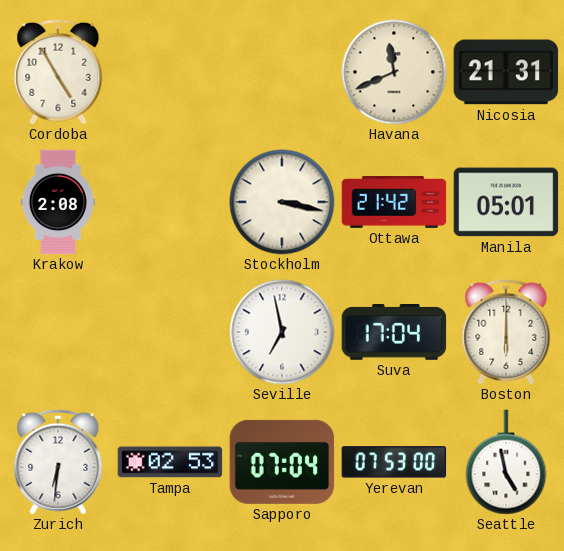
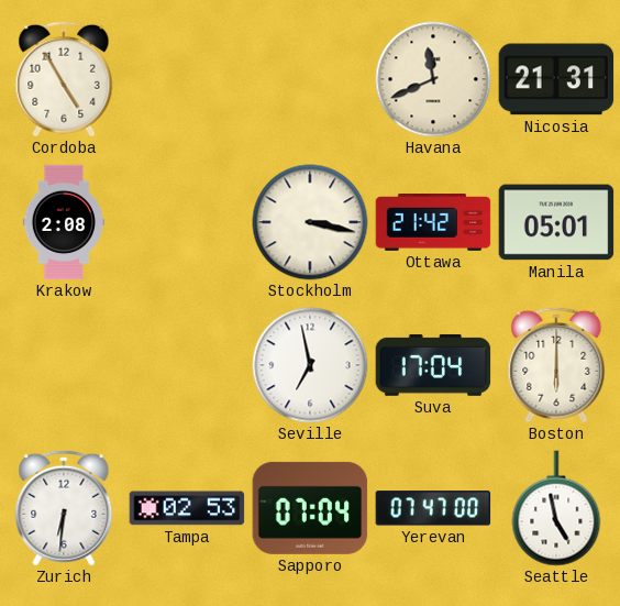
Yerevan: 07:53 -> 07:47
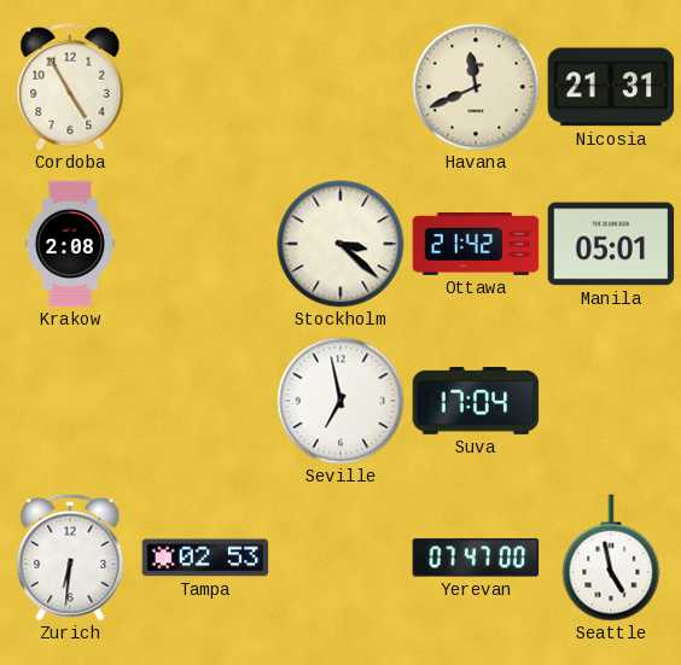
Stockholm: 3:17 -> 3:22
Boston: 6:00 -> none
Sapporo: 07:04 -> none
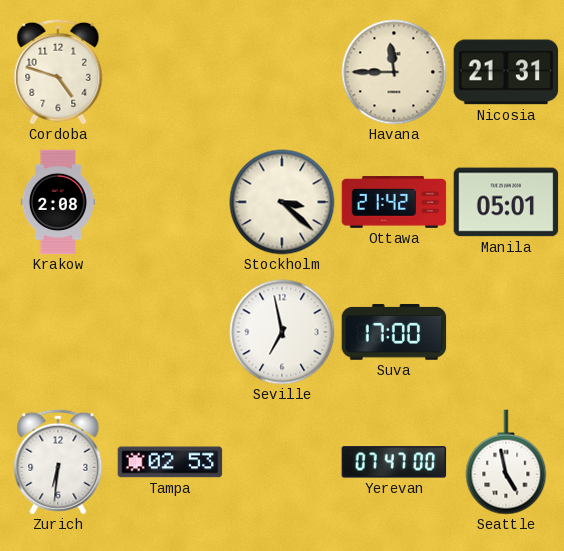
Cordoba: 4:55 -> 4:48
Havana: 11:41 -> 11:45
Suva: 17:04 -> 17:00
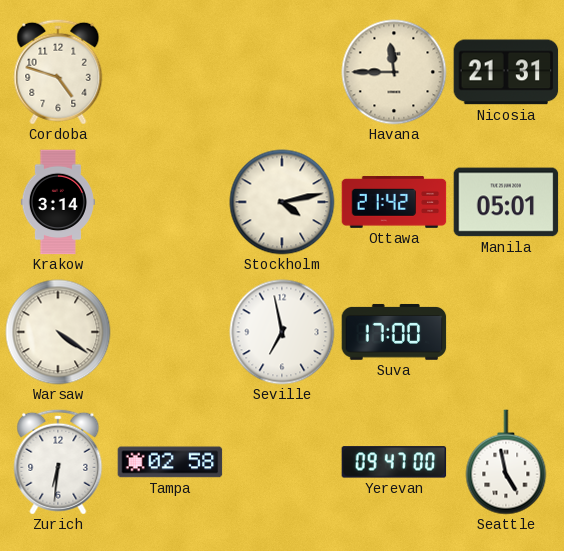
Krakow: 2:08 -> 3:14
Stockholm: 3:22 -> 4:13
Warsaw: none -> 4:21
Tampa: 02:53 -> 02:58
Yerevan: 07:47 -> 09:47
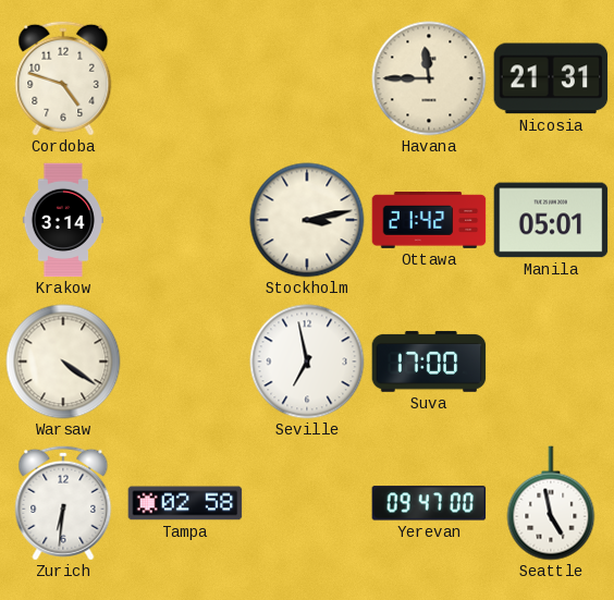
Stockholm: 4:13 -> 3:13
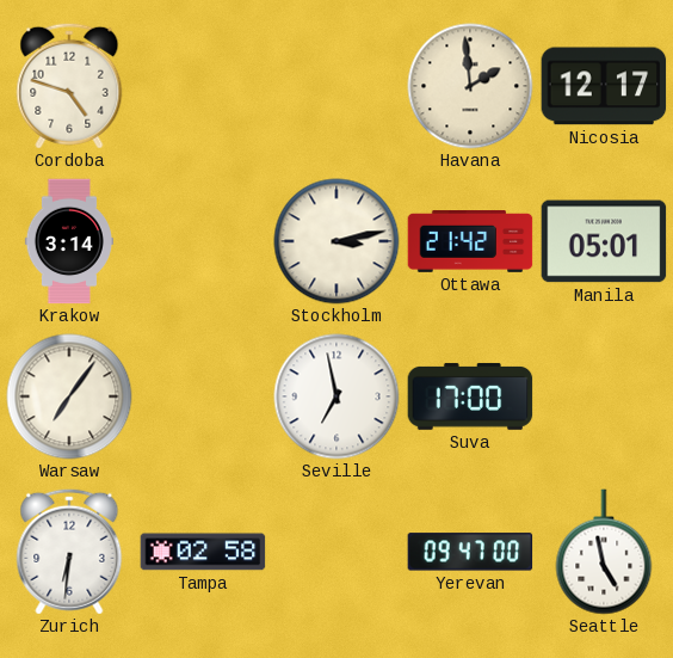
Havana: 11:45 -> 1:59
Nicosia: 21:31 -> 12:17
Warsaw: 4:21 -> 7:06
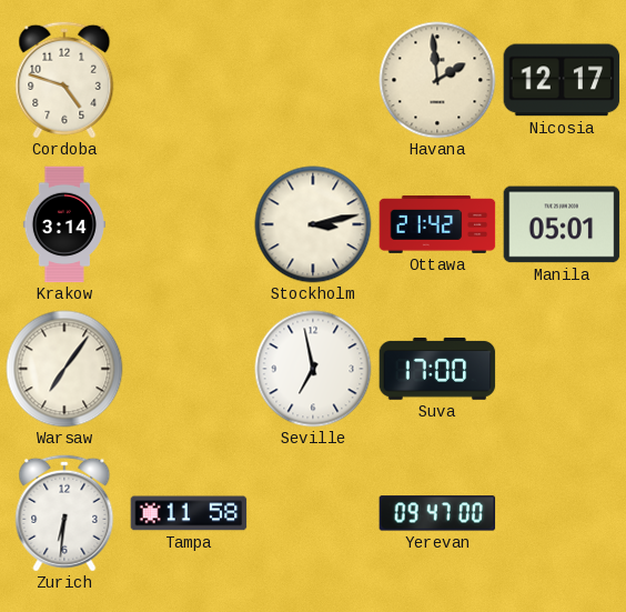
Tampa: 02:58 -> 11:58
Seattle: 4:58 -> none
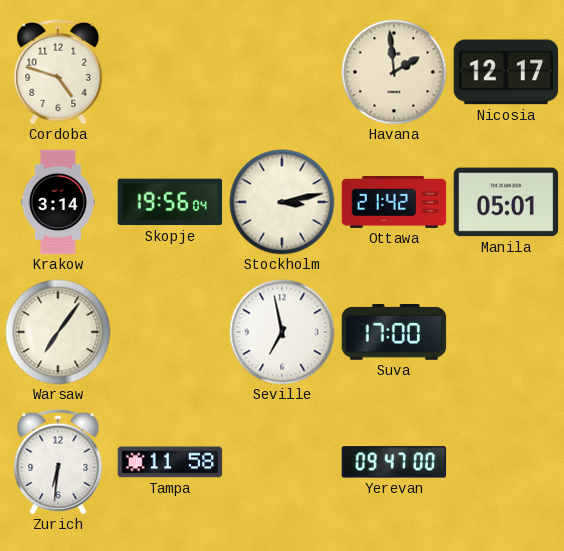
Skopje: none -> 19:56
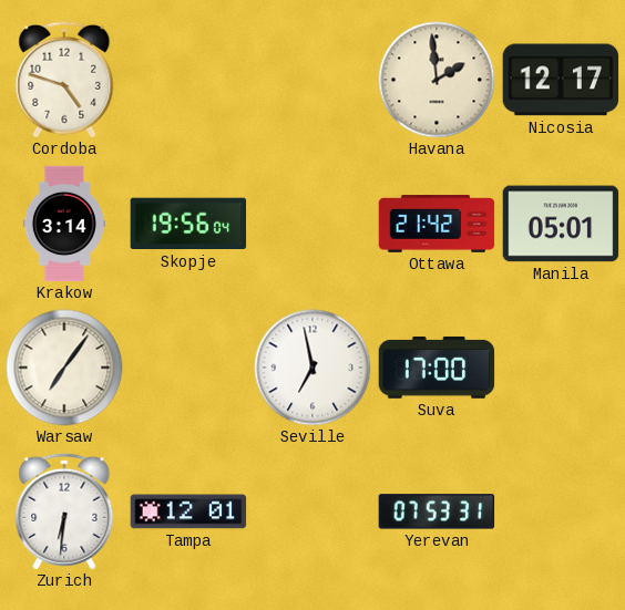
Stockholm: 3:13 -> none
Tampa: 11:58 -> 12:01
Yerevan: 09:47 -> 07:53
